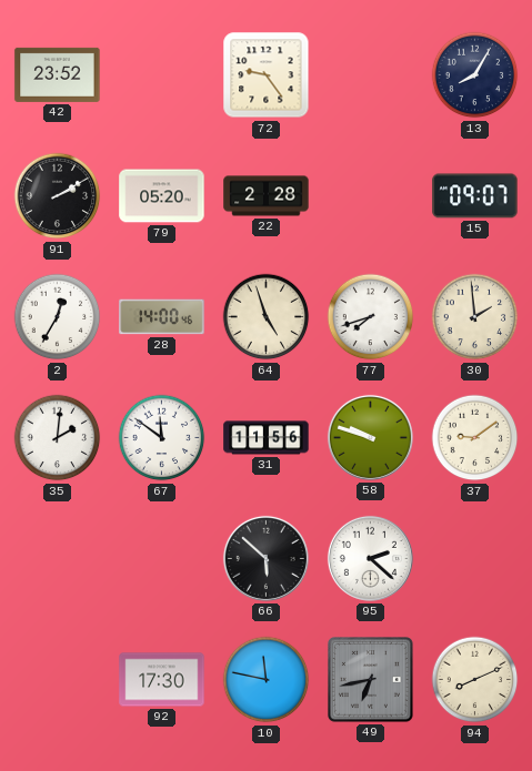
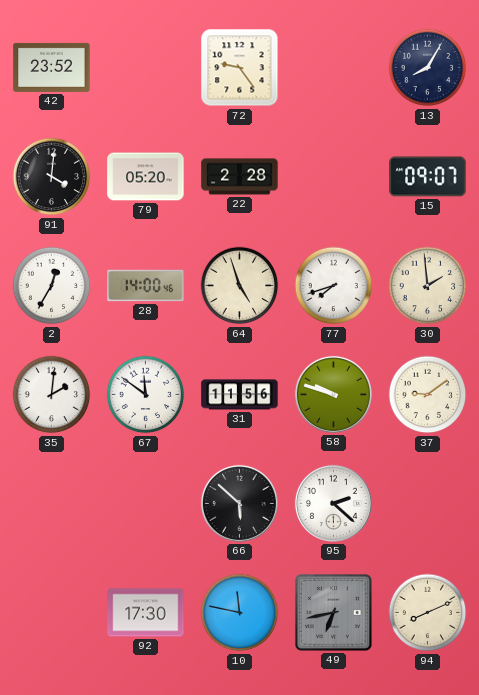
91: 2:10 -> 4:01
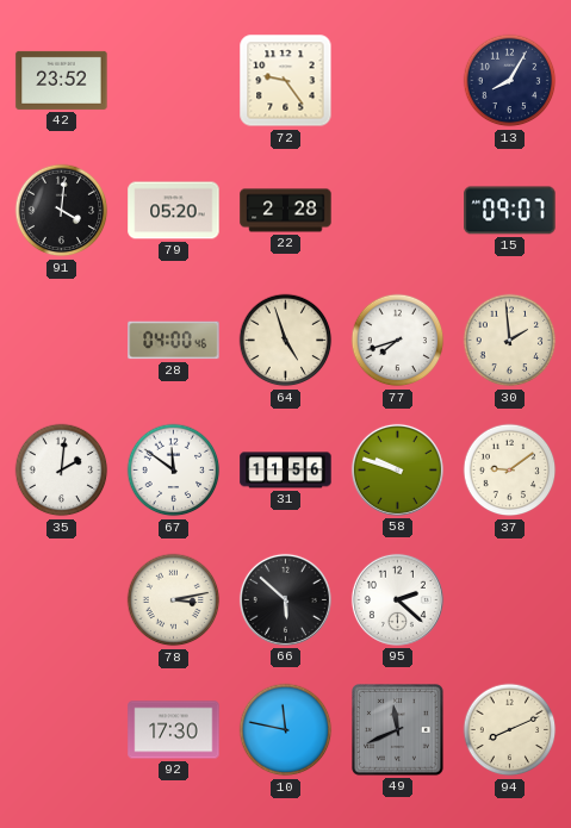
2: 12:35 -> none
28: 14:00 -> 04:00
78: none -> 3:13
49: 6:43 -> 11:41
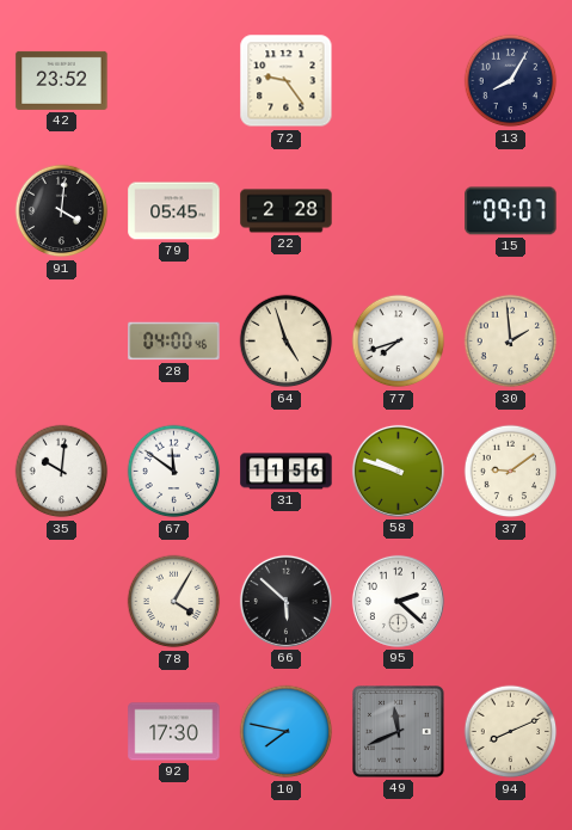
79: 05:20 -> 05:45
35: 2:01 -> 10:01
78: 3:13 -> 4:05
10: 11:47 -> 7:47
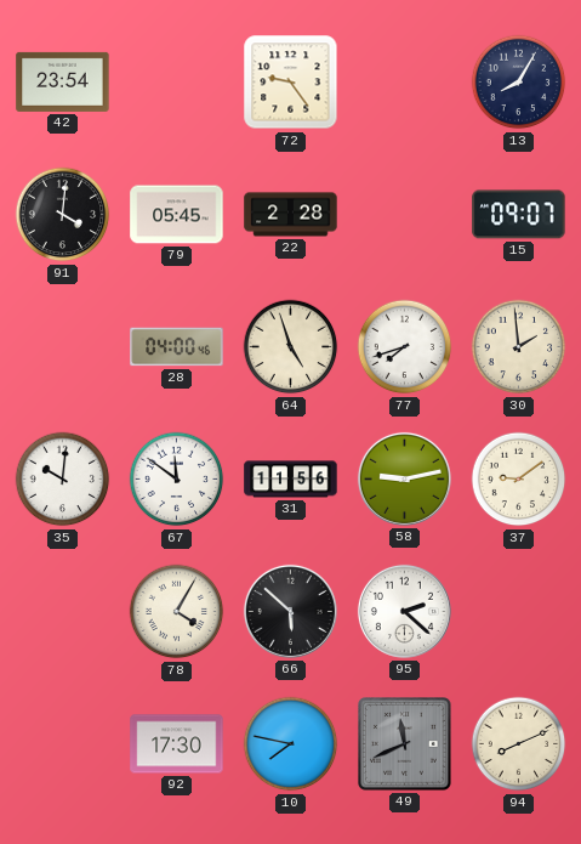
42: 23:52 -> 23:54
58: 9:48 -> 9:13
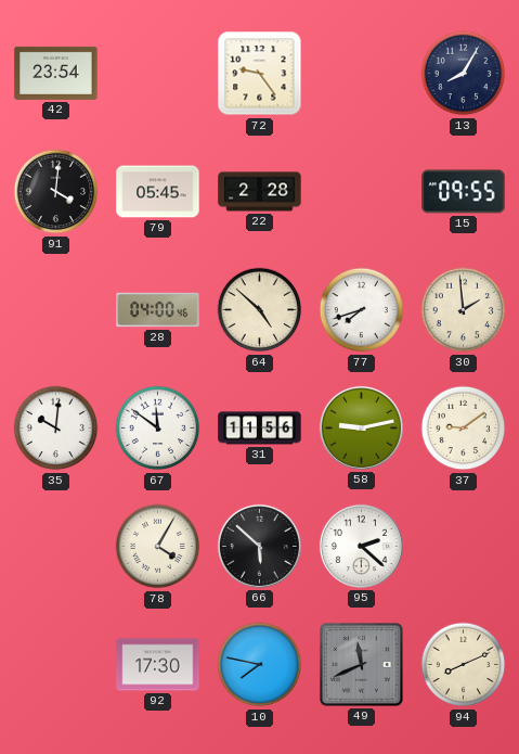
15: 09:07 -> 09:55
64: 4:57 -> 4:52
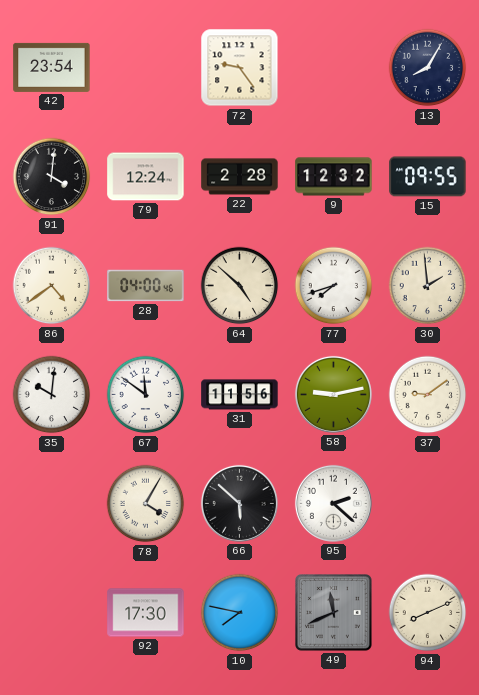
79: 05:45 -> 12:24
9: none -> 12:32
86: none -> 4:39
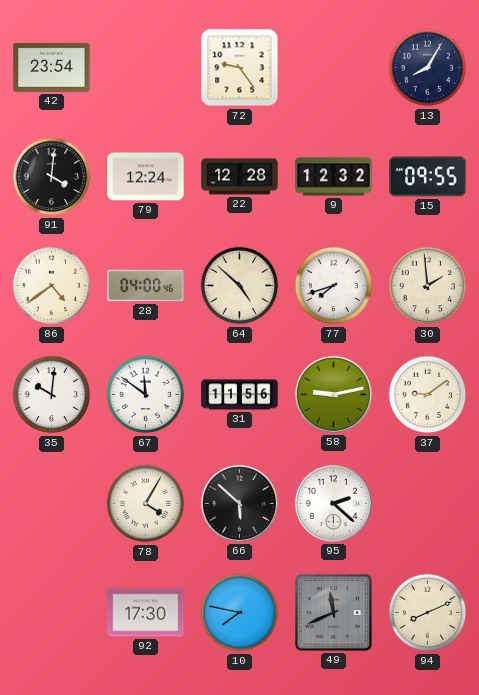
22: 2:28 -> 12:28
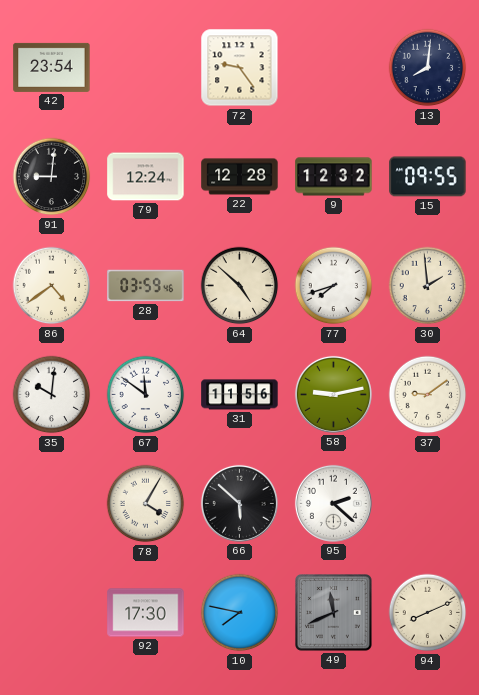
13: 8:05 -> 8:01
91: 4:01 -> 9:01
28: 04:00 -> 03:59
